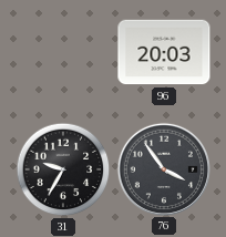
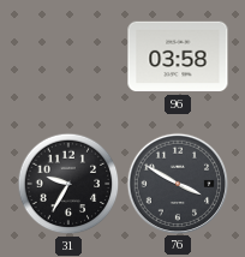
96: 20:03 -> 03:58
76: 3:54 -> 3:50
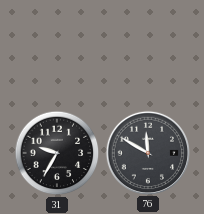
96: 03:58 -> none
76: 3:50 -> 11:50
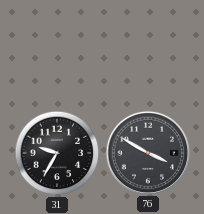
76: 11:50 -> 3:50
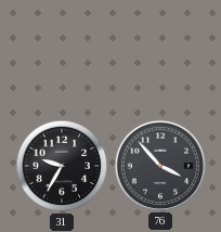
76: 3:50 -> 3:53
